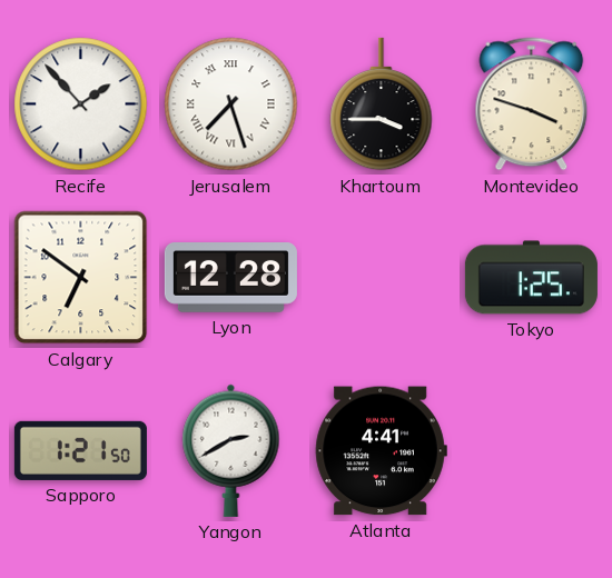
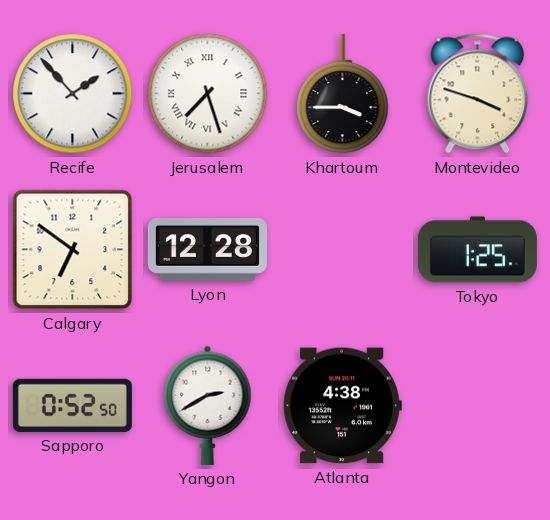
Sapporo: 1:21 -> 0:52
Atlanta: 4:41 -> 4:38
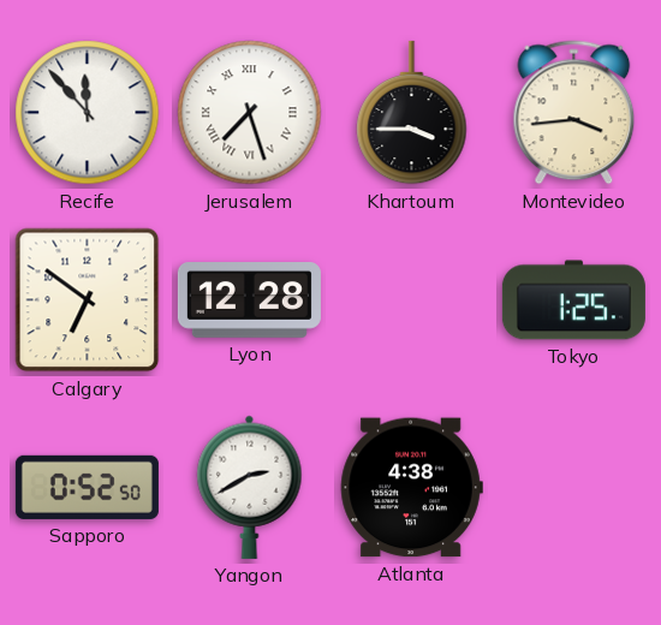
Recife: 1:53 -> 11:53
Montevideo: 3:48 -> 3:44
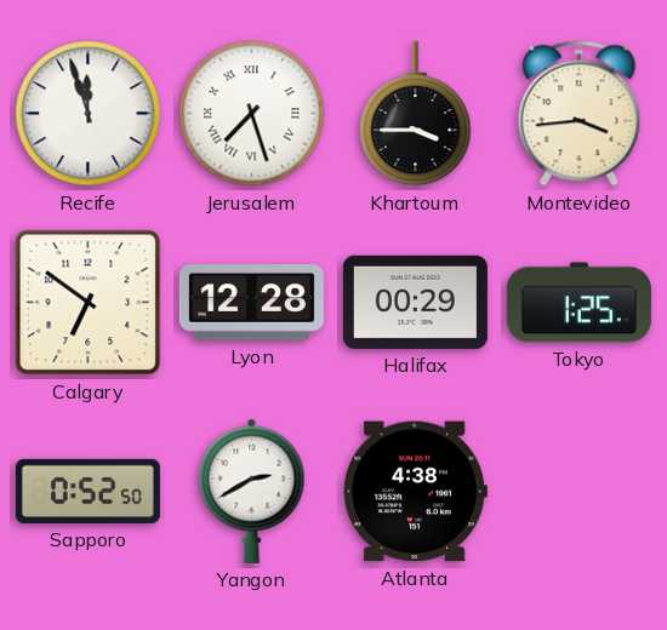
Recife: 11:53 -> 11:57
Halifax: none -> 00:29
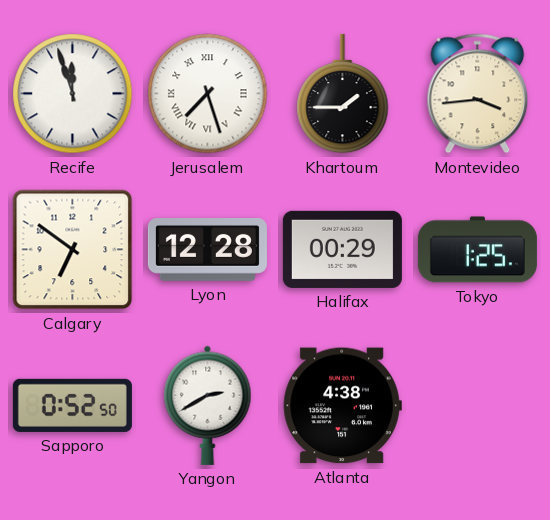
Khartoum: 3:45 -> 1:45
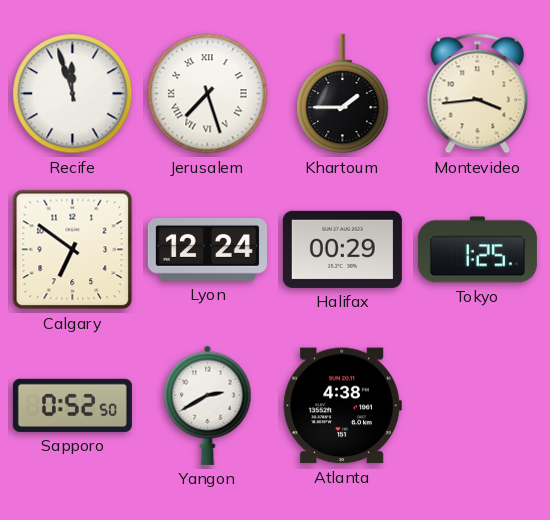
Lyon: 12:28 -> 12:24
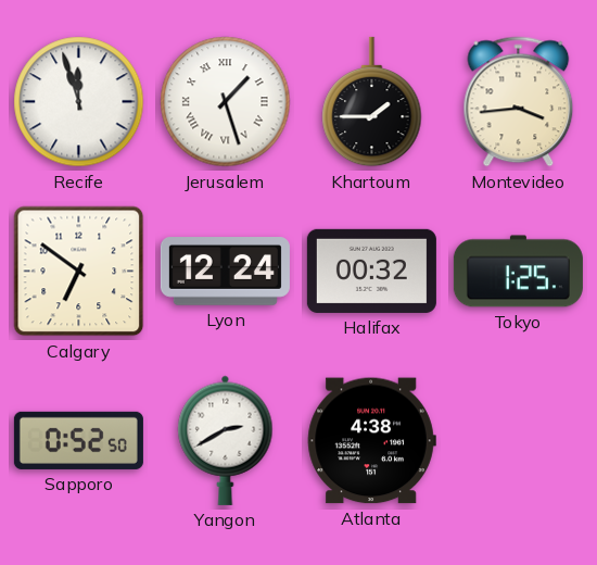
Jerusalem: 7:27 -> 1:27
Halifax: 00:29 -> 00:32
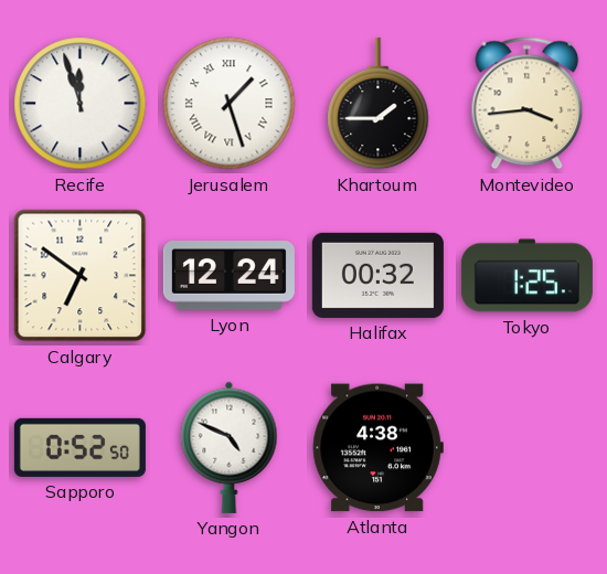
Yangon: 2:40 -> 4:49
